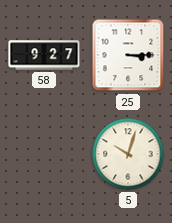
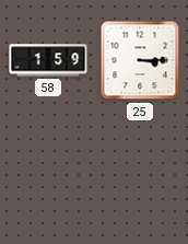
58: 9:27 -> 1:59
5: 10:03 -> none
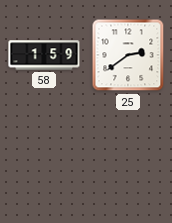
25: 3:15 -> 2:39
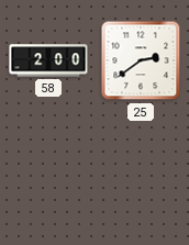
58: 1:59 -> 2:00
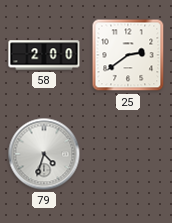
79: none -> 4:33
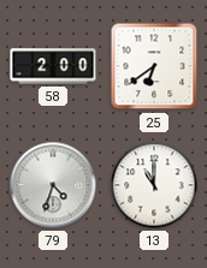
25: 2:39 -> 6:39
13: none -> 11:00
